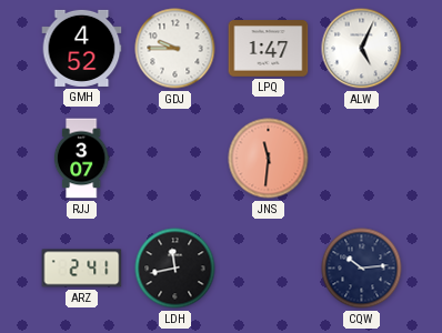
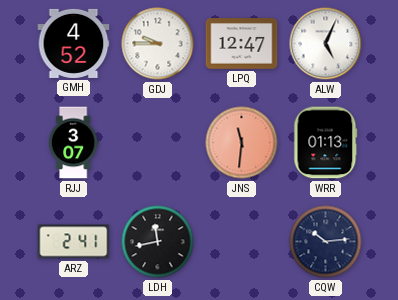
LPQ: 1:47 -> 12:47
WRR: none -> 01:13
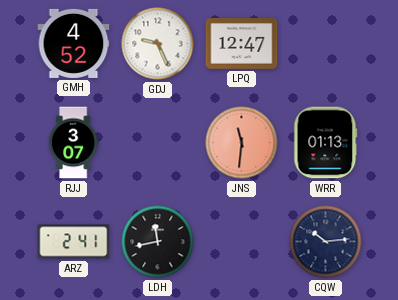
GDJ: 9:45 -> 9:26
ALW: 5:04 -> none
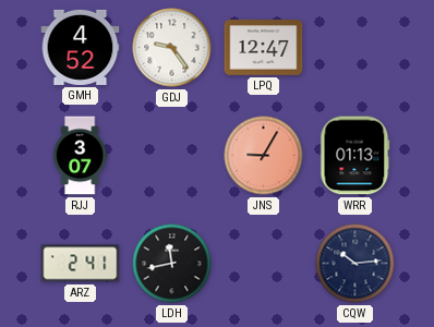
GDJ: 9:26 -> 9:24
JNS: 11:31 -> 9:05
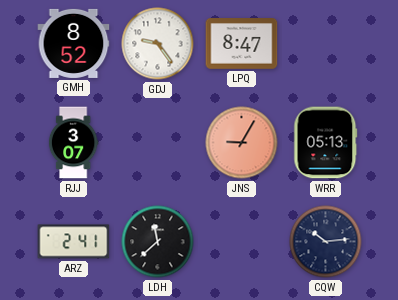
GMH: 4:52 -> 8:52
LPQ: 12:47 -> 8:47
WRR: 01:13 -> 05:13
LDH: 11:43 -> 11:38
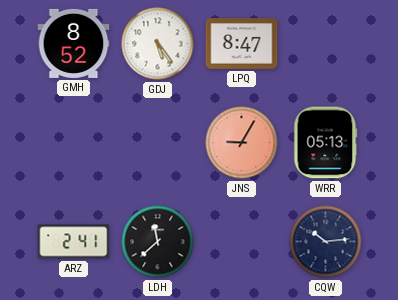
GDJ: 9:24 -> 5:24
RJJ: 3:07 -> none
